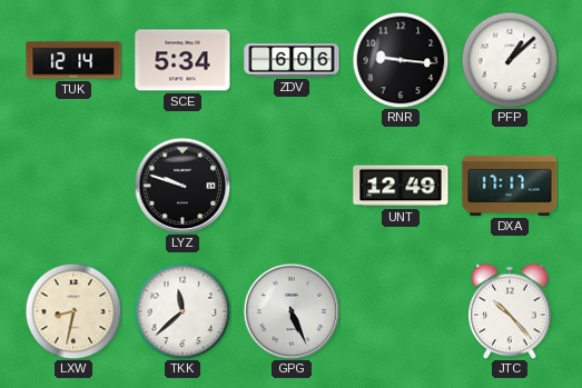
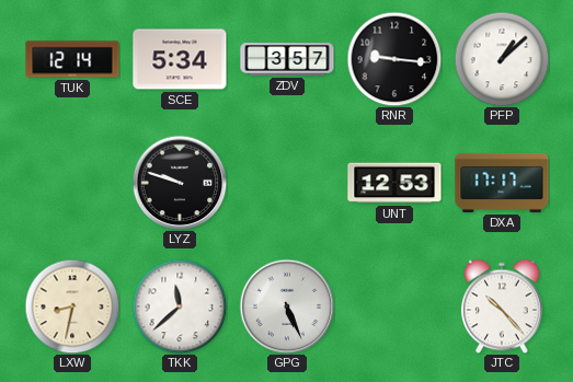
ZDV: 6:06 -> 3:57
UNT: 12:49 -> 12:53
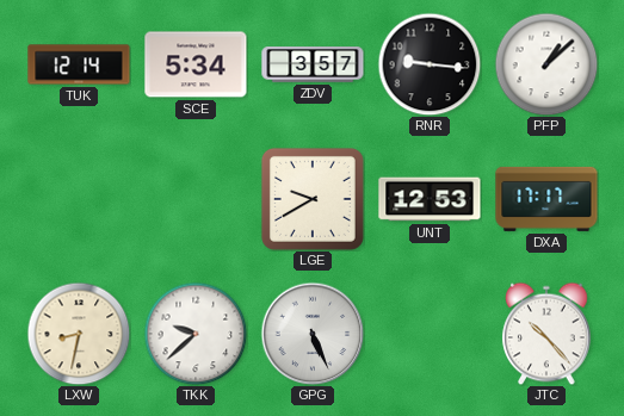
LYZ: 9:48 -> none
LGE: none -> 9:40
TKK: 11:38 -> 9:38
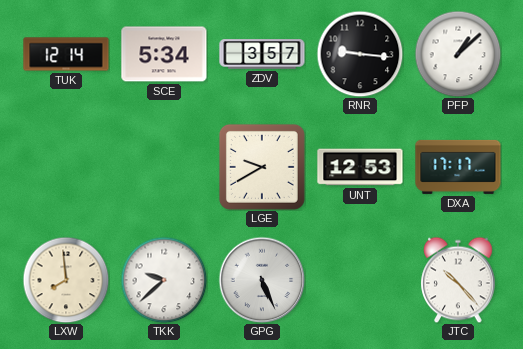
LXW: 8:32 -> 7:59
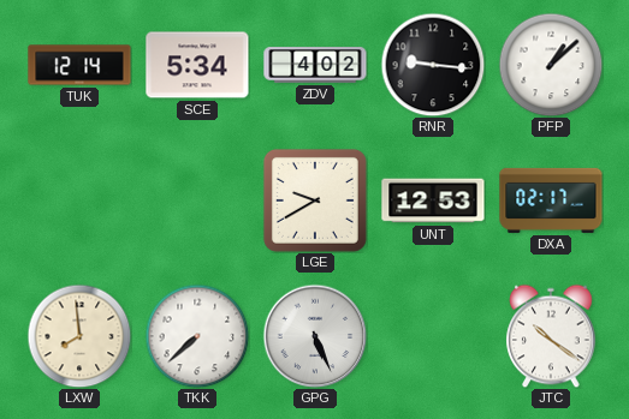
ZDV: 3:57 -> 4:02
DXA: 17:17 -> 02:17
TKK: 9:38 -> 7:38
JTC: 10:23 -> 10:21
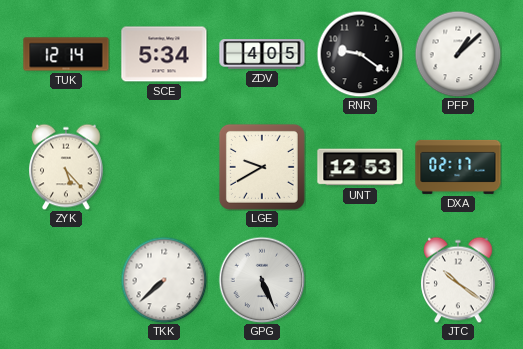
ZDV: 4:02 -> 4:05
RNR: 9:16 -> 9:21
ZYK: none -> 5:23
LXW: 7:59 -> none
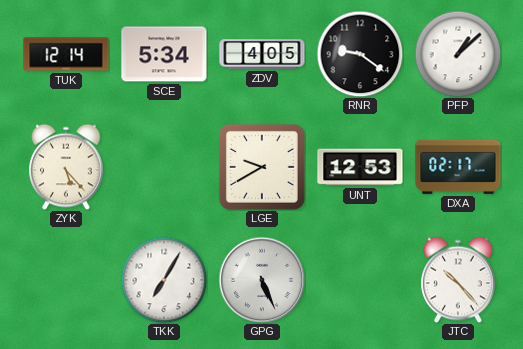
TKK: 7:38 -> 7:05
JTC: 10:21 -> 10:23
